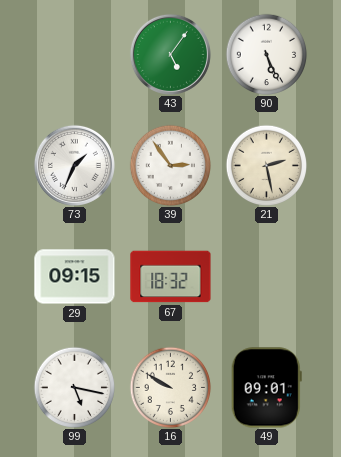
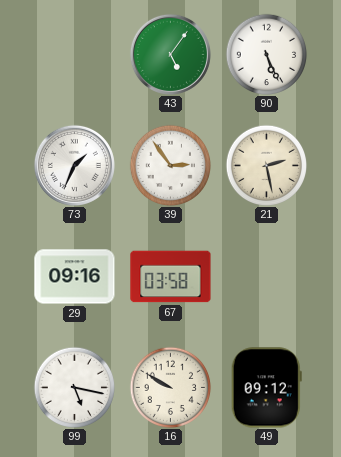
29: 09:15 -> 09:16
67: 18:32 -> 03:58
49: 09:01 -> 09:12
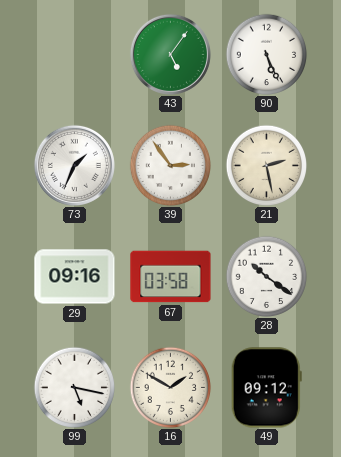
28: none -> 10:21
16: 9:50 -> 1:50
